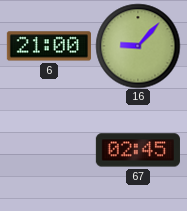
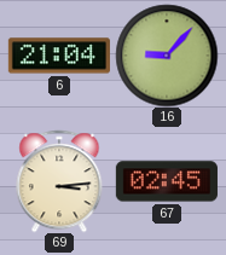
6: 21:00 -> 21:04
69: none -> 3:14
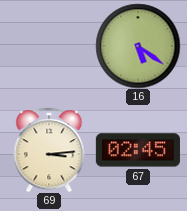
6: 21:04 -> none
16: 9:07 -> 5:21
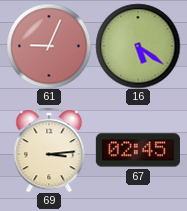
61: none -> 9:04
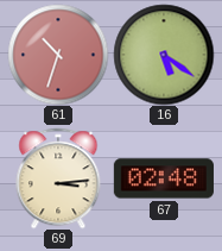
61: 9:04 -> 10:33
67: 02:45 -> 02:48
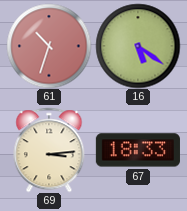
67: 02:48 -> 18:33
